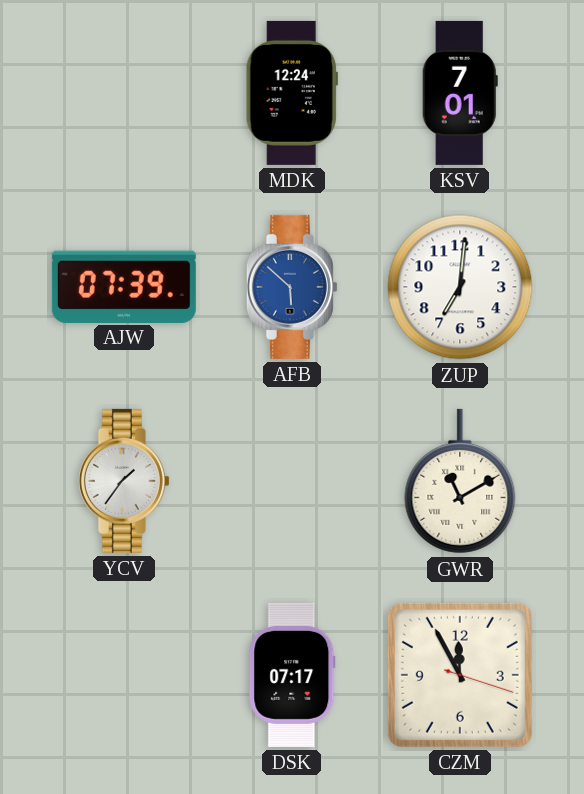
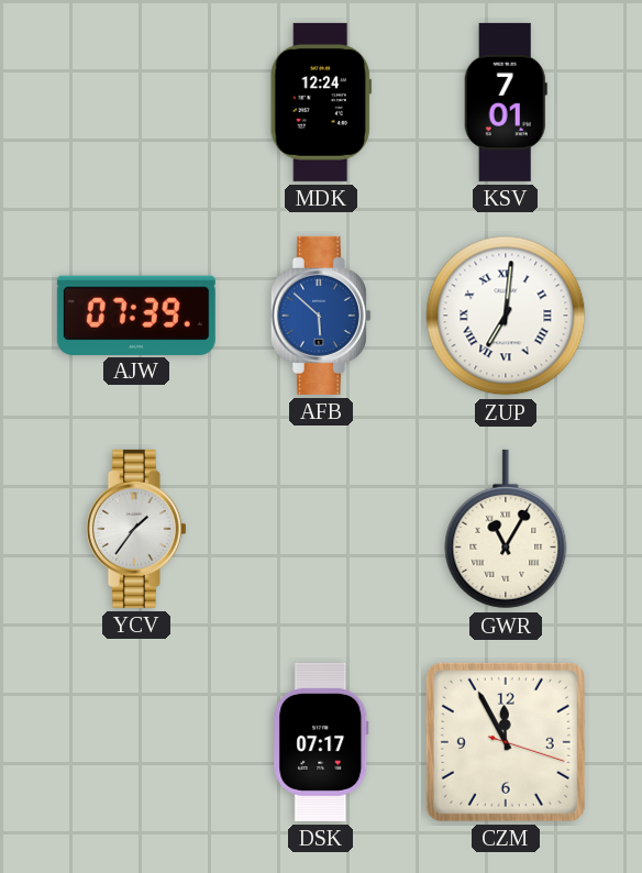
ZUP numerals: Arabic -> Roman
GWR: 11:10 -> 11:05
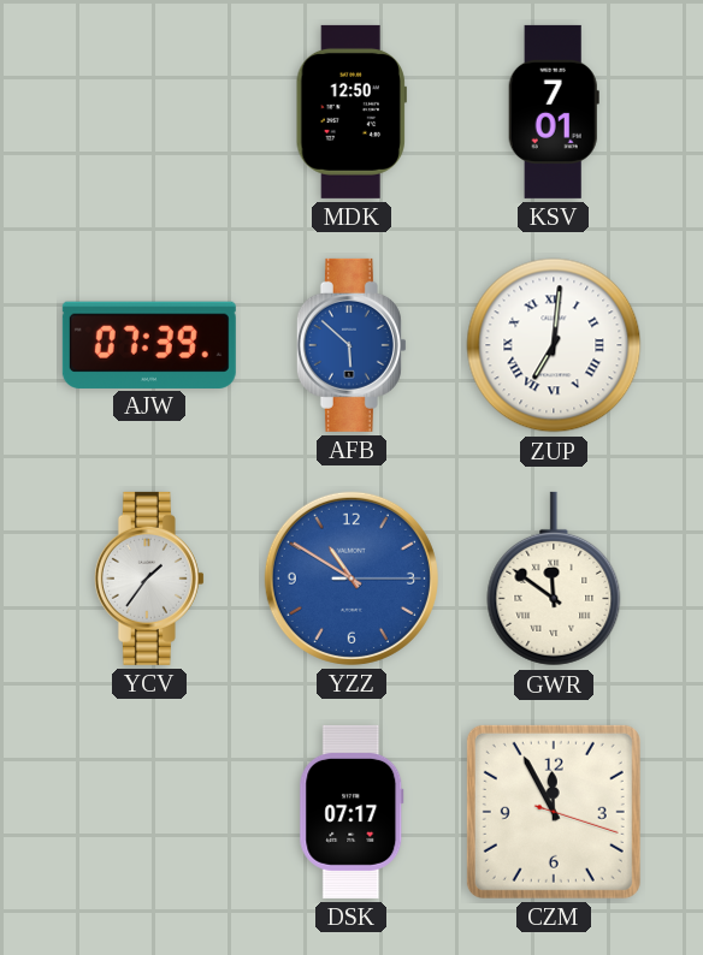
MDK: 12:24 -> 12:50
YZZ: none -> 10:50
GWR: 11:05 -> 11:51
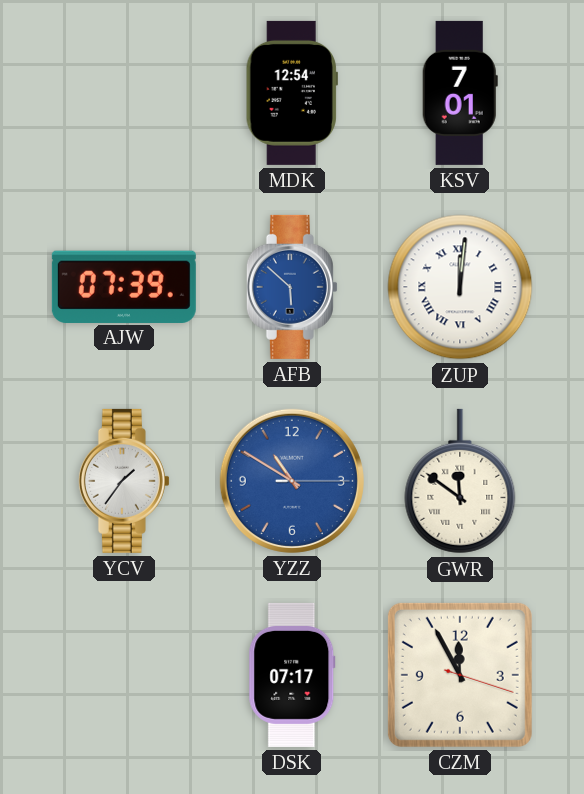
MDK: 12:50 -> 12:54
ZUP: 7:01 -> 12:01
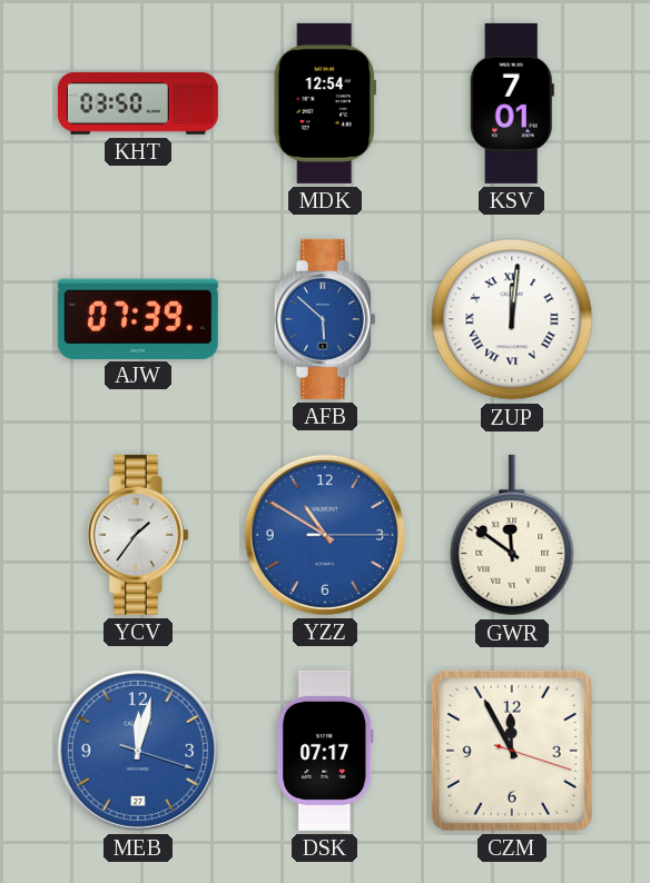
KHT: none -> 03:50
MEB: none -> 12:02
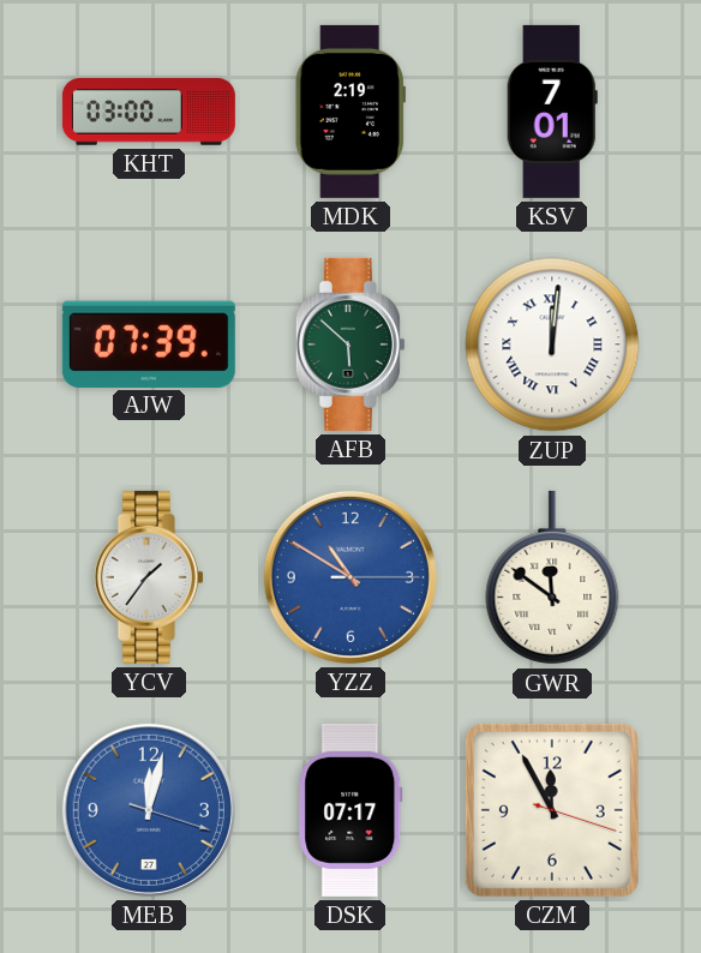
KHT: 03:50 -> 03:00
MDK: 12:54 -> 2:19
AFB dial: blue -> green
